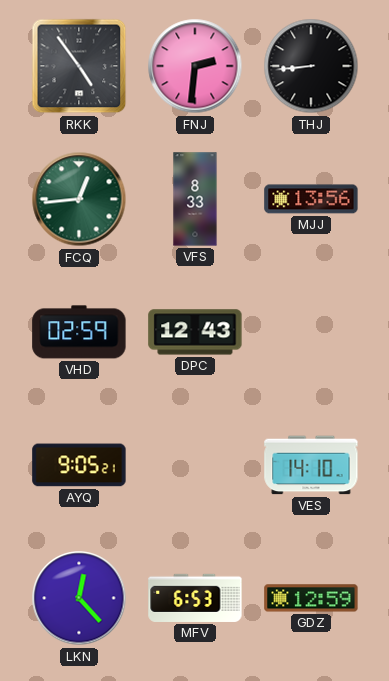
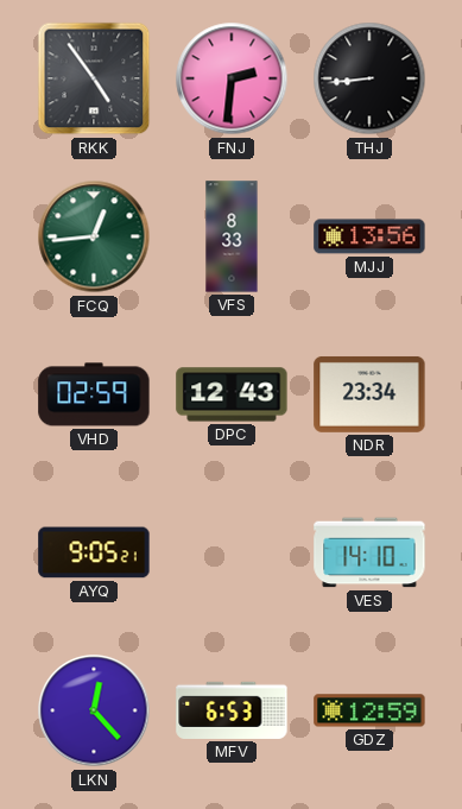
NDR: none -> 23:34
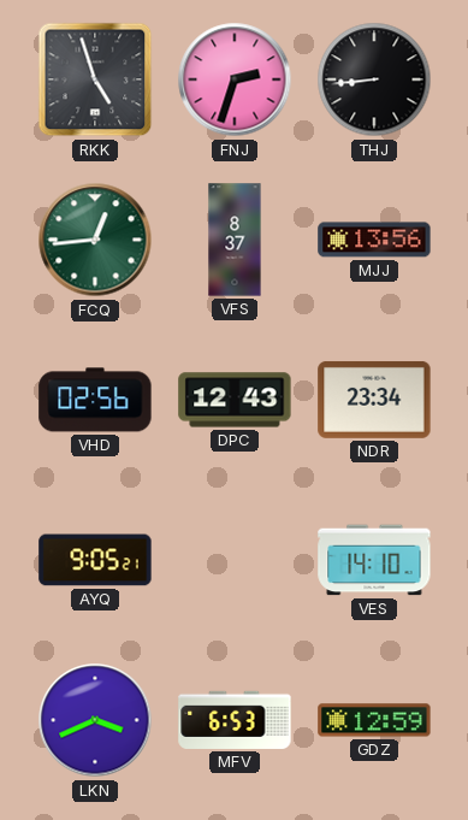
RKK: 4:54 -> 4:57
FNJ: 2:31 -> 2:33
VFS: 8:33 -> 8:37
VHD: 02:59 -> 02:56
LKN: 12:23 -> 3:41
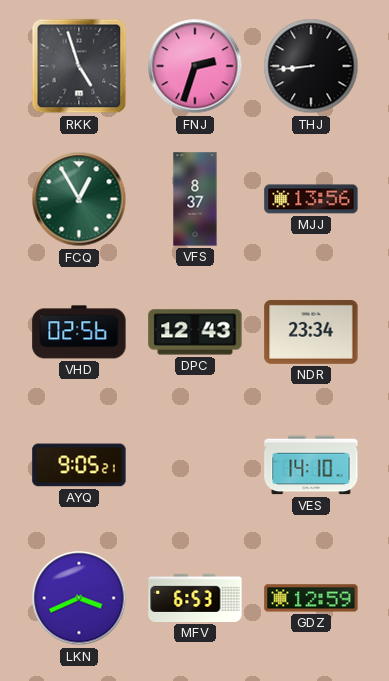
FCQ: 12:44 -> 12:55
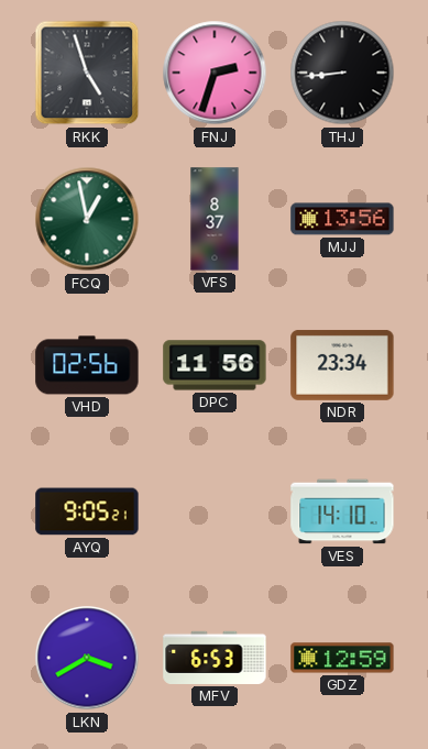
FCQ: 12:55 -> 12:58
DPC: 12:43 -> 11:56
LKN: 3:41 -> 3:40
